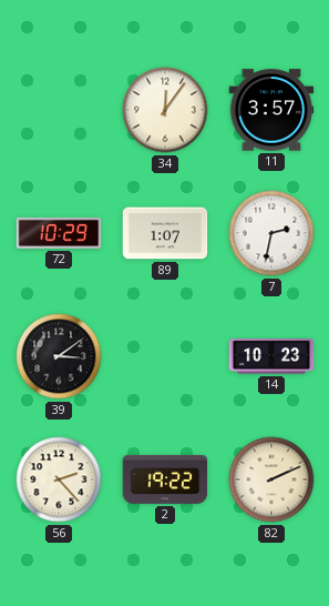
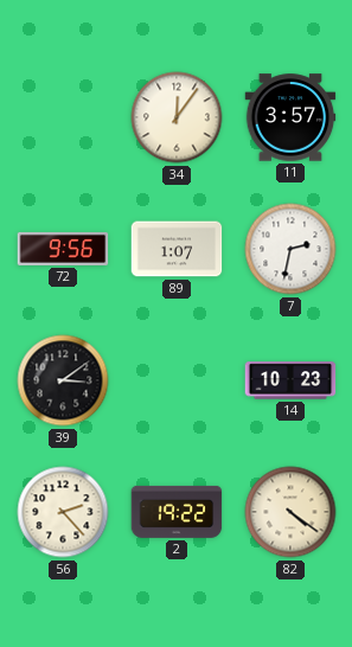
72: 10:29 -> 9:56
82: 2:11 -> 4:21
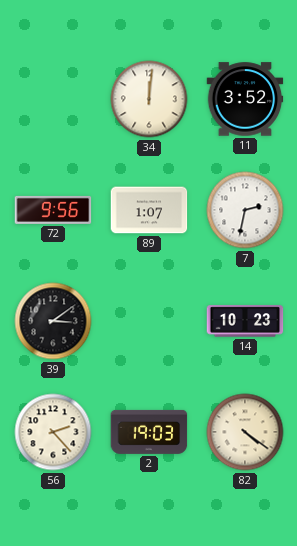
34: 12:06 -> 12:01
11: 3:57 -> 3:52
2: 19:22 -> 19:03
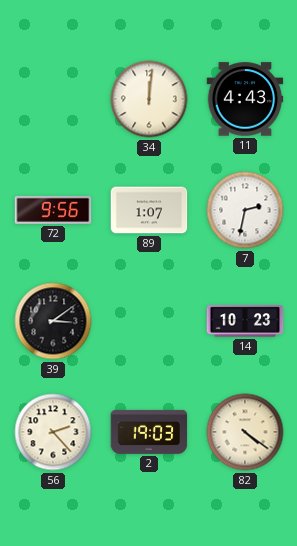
11: 3:52 -> 4:43
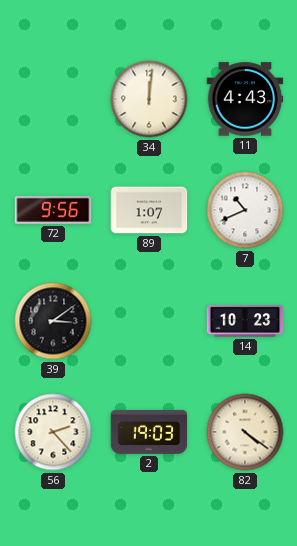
7: 2:32 -> 10:41
